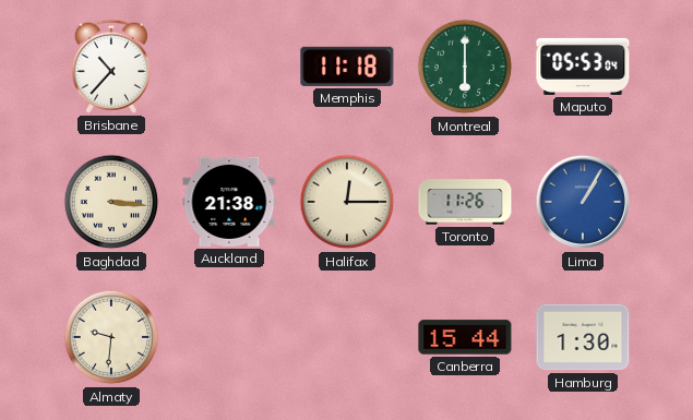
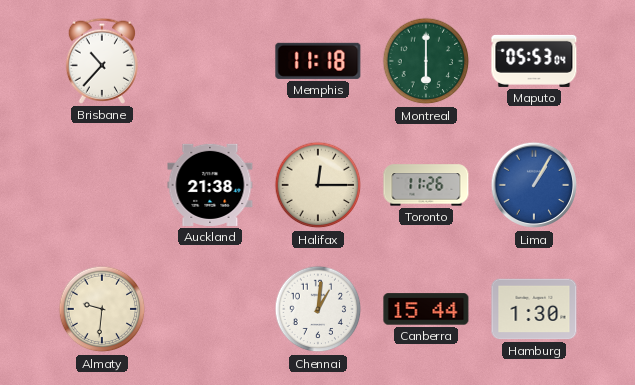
Baghdad: 3:16 -> none
Chennai: none -> 1:01
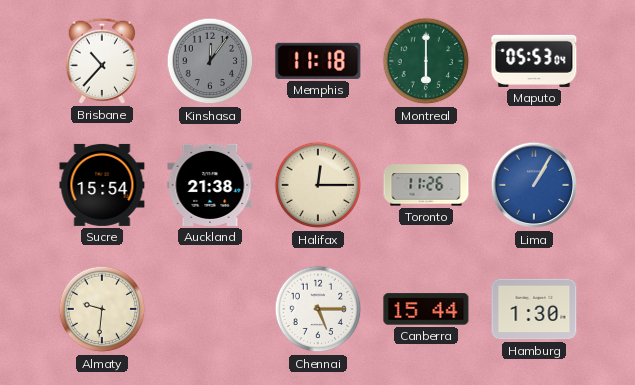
Kinshasa: none -> 12:06
Sucre: none -> 15:54
Chennai: 1:01 -> 5:15
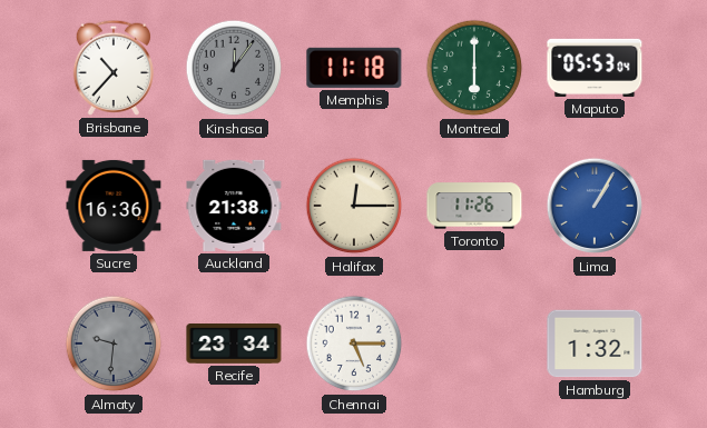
Sucre: 15:54 -> 16:36
Almaty dial: cream -> grey
Recife: none -> 23:34
Canberra: 15:44 -> none
Hamburg: 1:30 -> 1:32
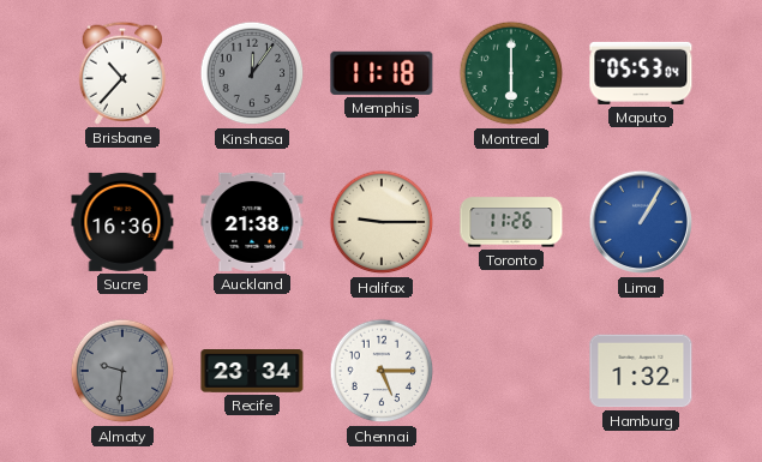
Halifax: 12:15 -> 9:15
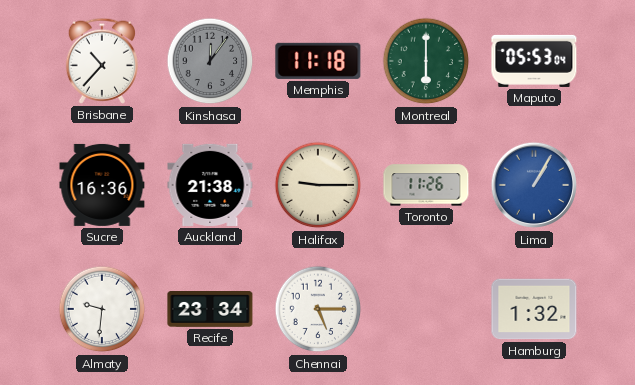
Almaty dial: grey -> white
